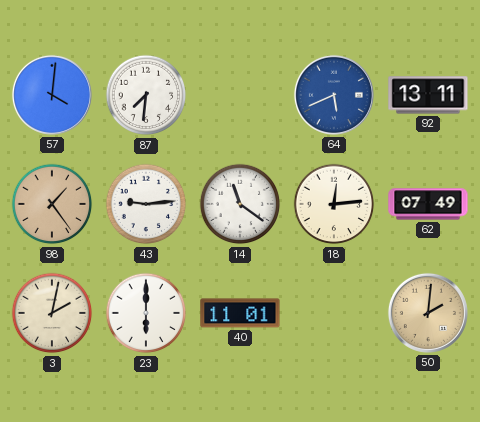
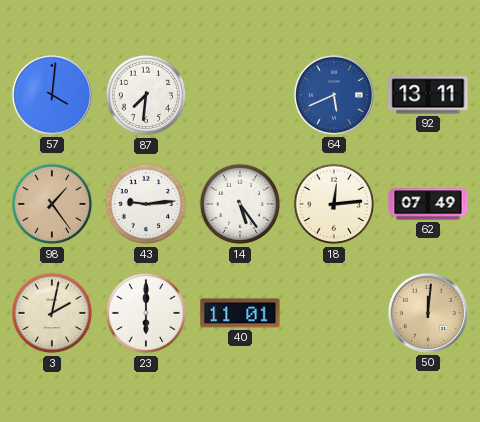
14: 11:21 -> 5:24
50: 2:01 -> 12:01
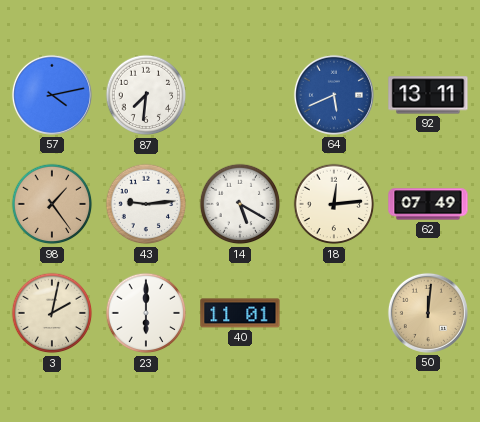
57: 4:01 -> 4:13
14: 5:24 -> 5:20
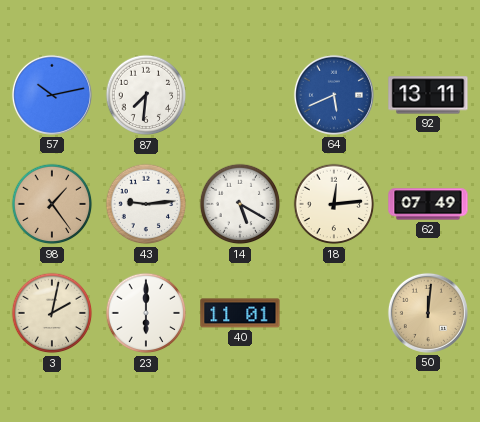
57: 4:13 -> 10:13
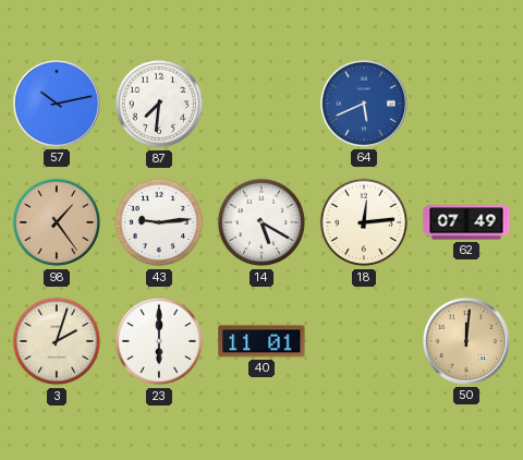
92: 13:11 -> none
3: 2:02 -> 2:03
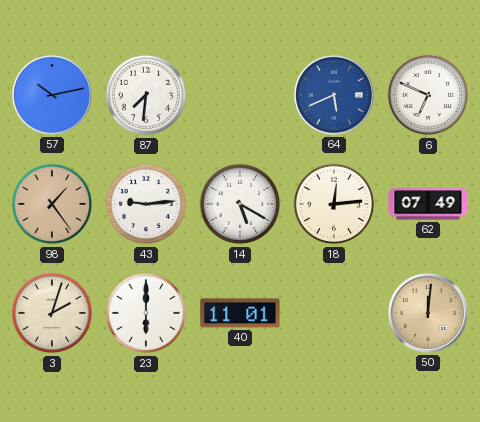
6: none -> 6:49
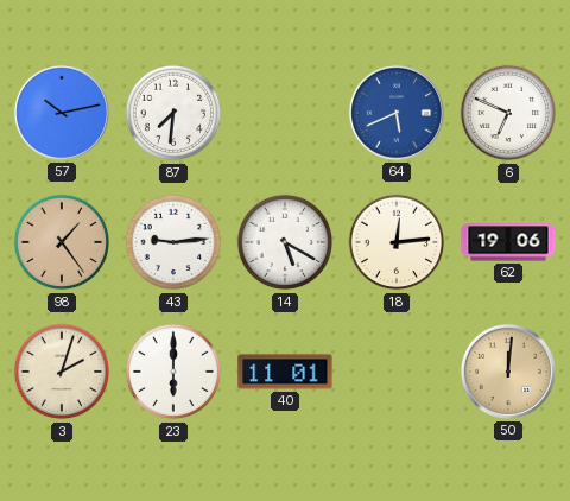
62: 07:49 -> 19:06
